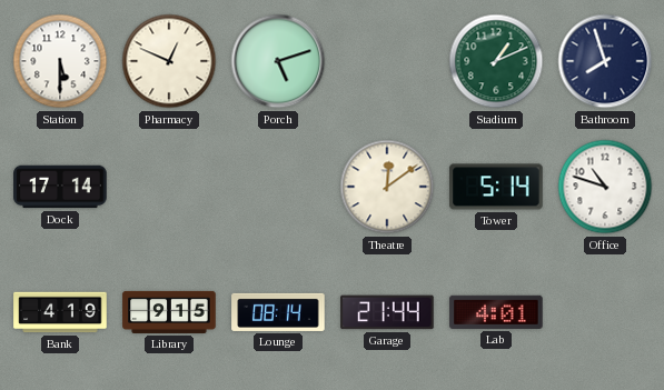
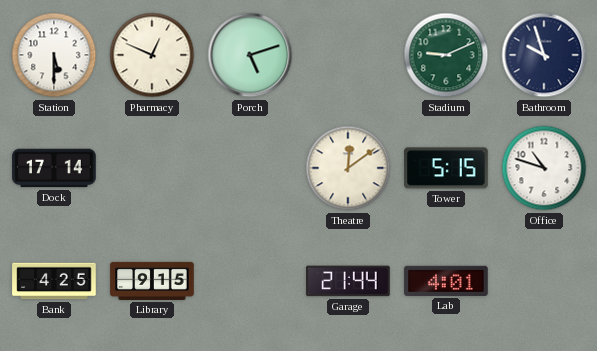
Stadium: 1:11 -> 9:11
Bathroom: 7:57 -> 9:57
Tower: 5:14 -> 5:15
Bank: 4:19 -> 4:25
Lounge: 08:14 -> none
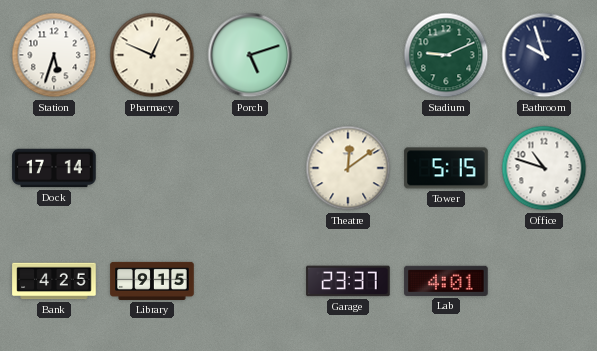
Station: 5:30 -> 5:33
Garage: 21:44 -> 23:37
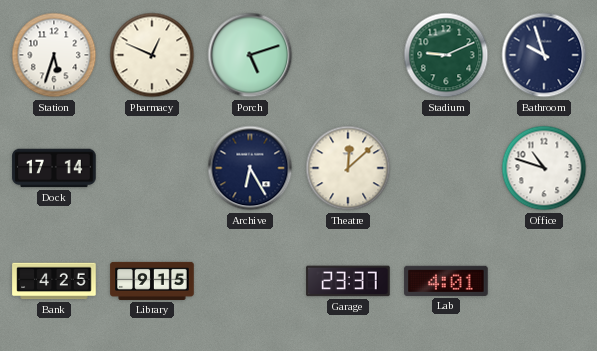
Archive: none -> 6:25
Theatre: 12:09 -> 12:08
Tower: 5:15 -> none
